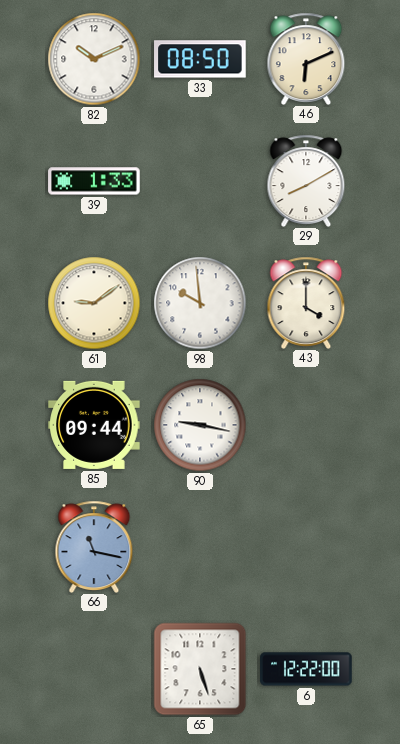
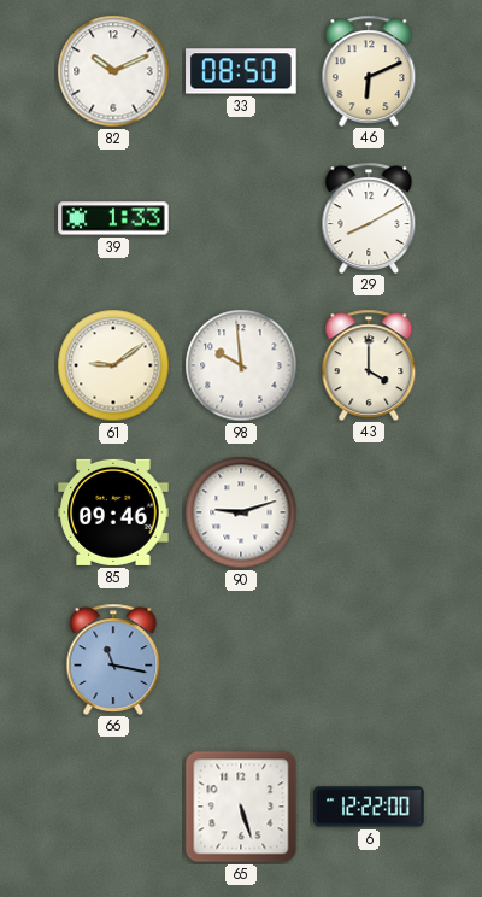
85: 09:44 -> 09:46
90: 9:17 -> 9:12
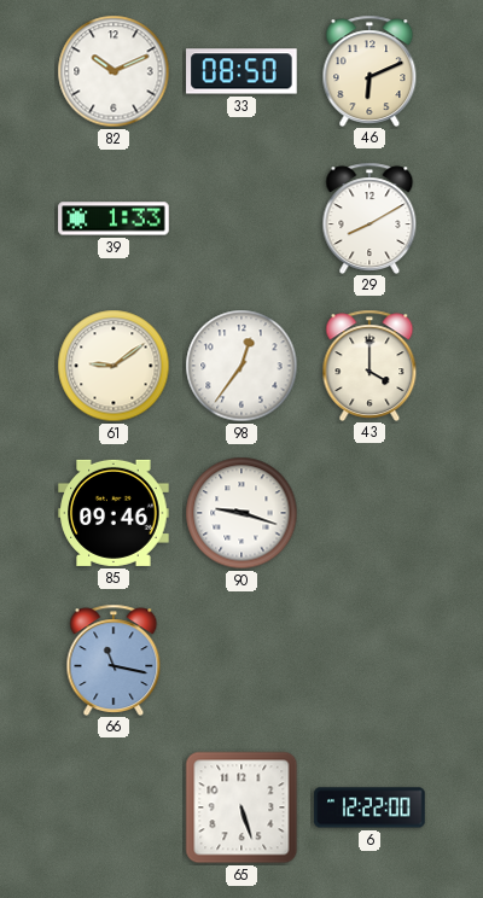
98: 9:59 -> 12:36
90: 9:12 -> 9:18
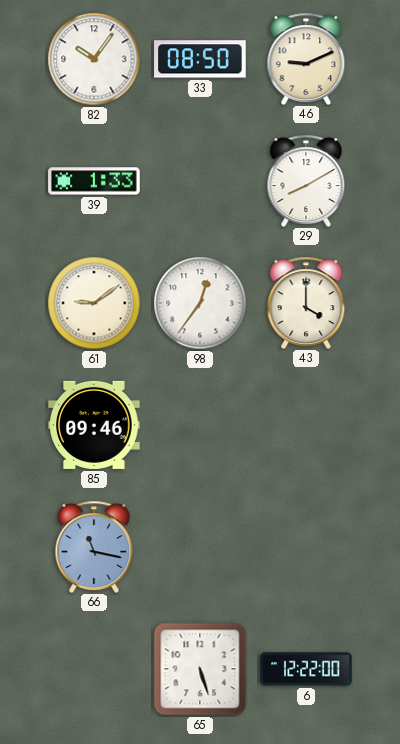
82: 10:11 -> 10:06
46: 6:11 -> 9:11
90: 9:18 -> none
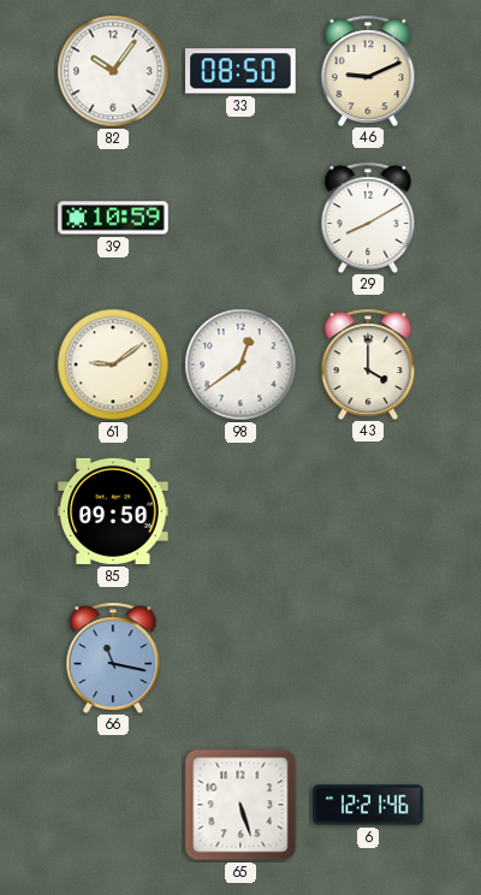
39: 1:33 -> 10:59
98: 12:36 -> 12:39
85: 09:46 -> 09:50
6: 12:22 -> 12:21
